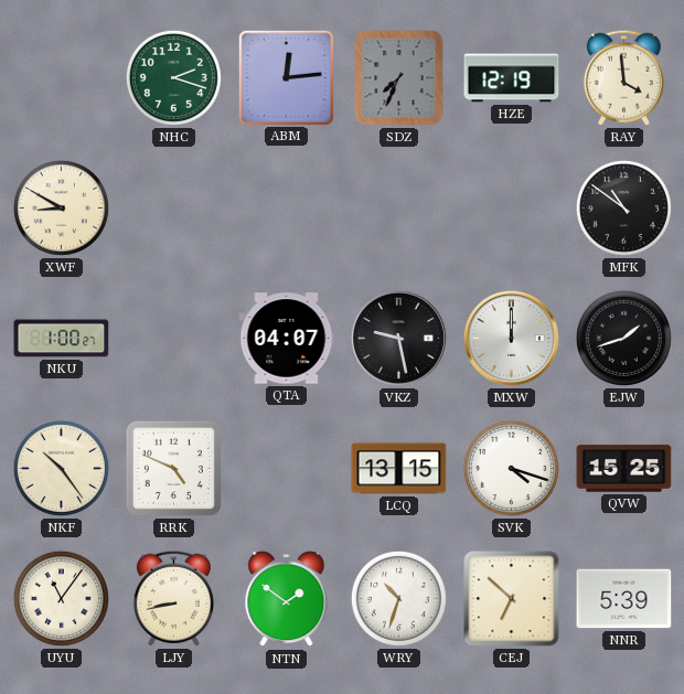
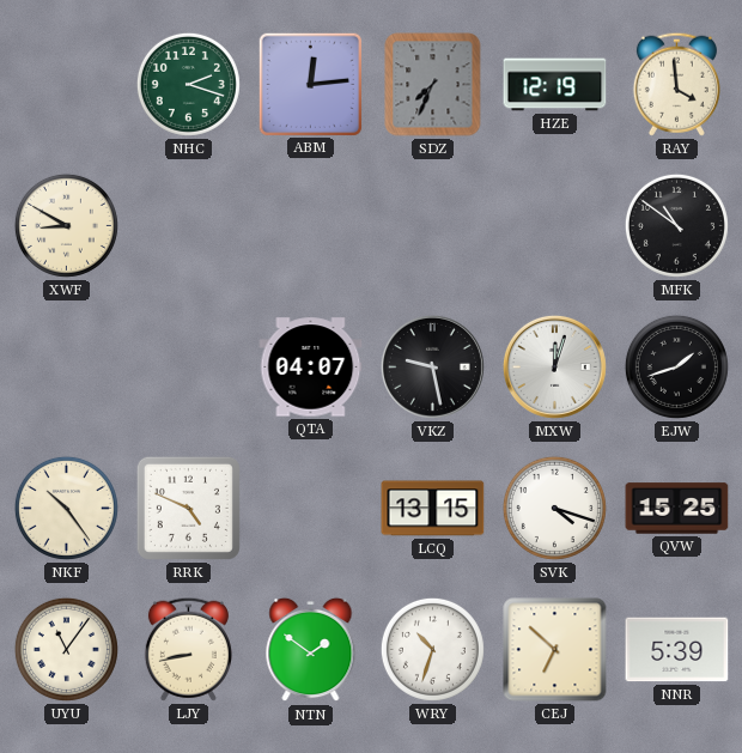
NKU: 1:00 -> none
MXW: 12:00 -> 12:03
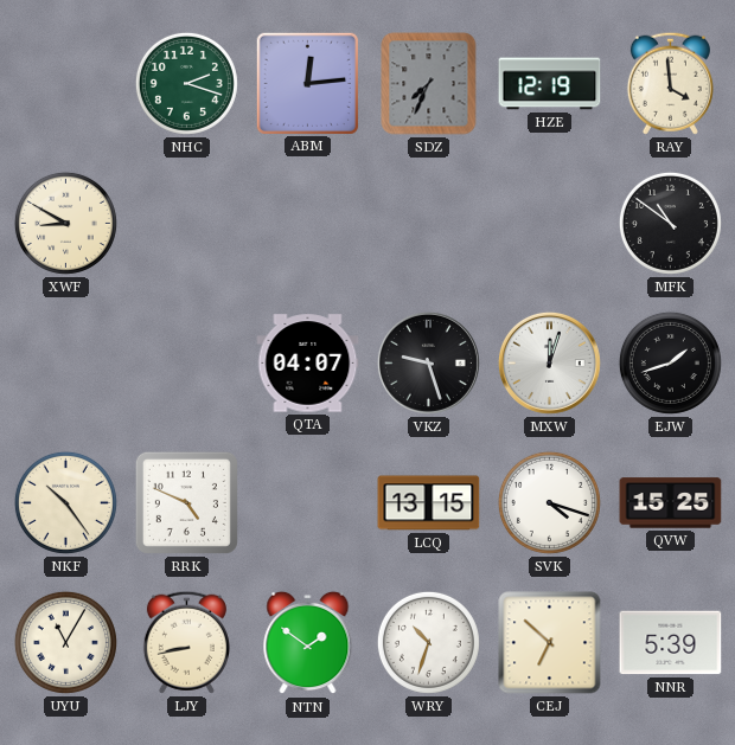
VKZ: 9:28 -> 9:27
UYU: 11:06 -> 11:05
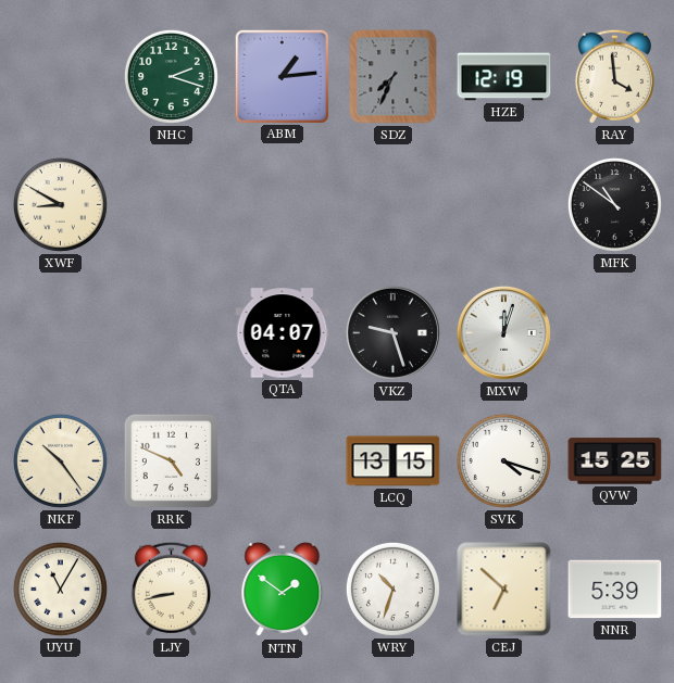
ABM: 12:14 -> 1:14
EJW: 1:42 -> none
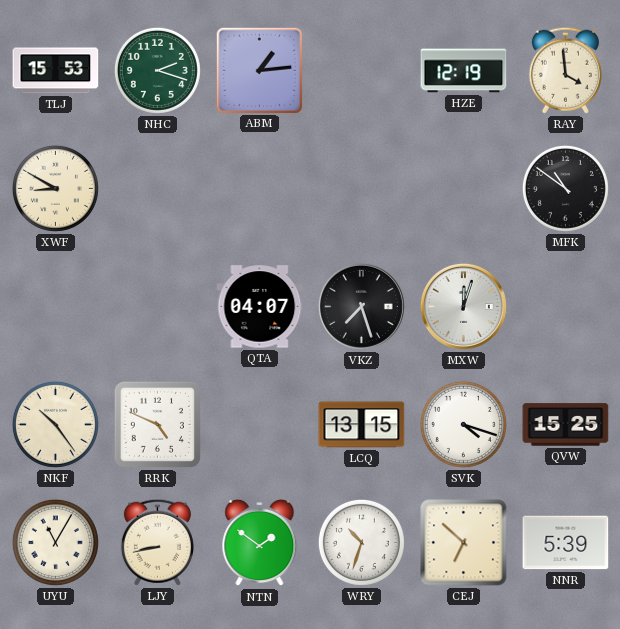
TLJ: none -> 15:53
SDZ: 7:34 -> none
VKZ: 9:27 -> 7:27
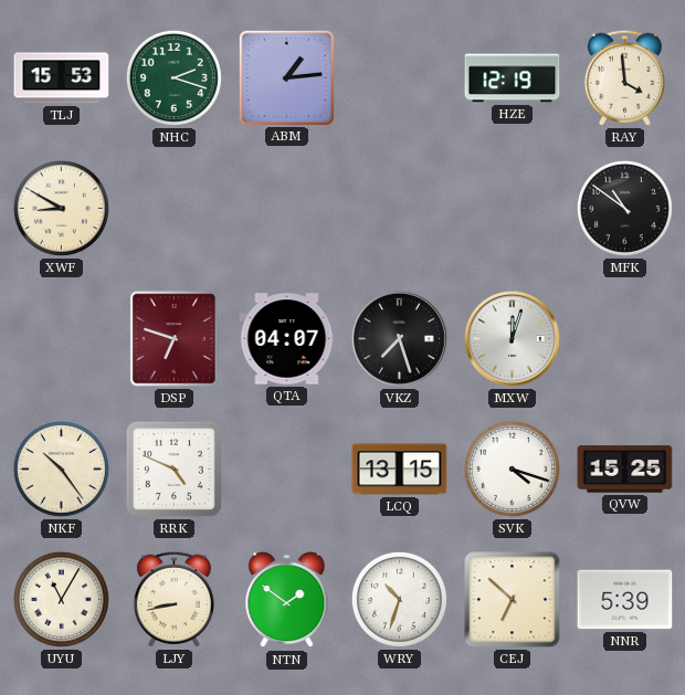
DSP: none -> 6:48
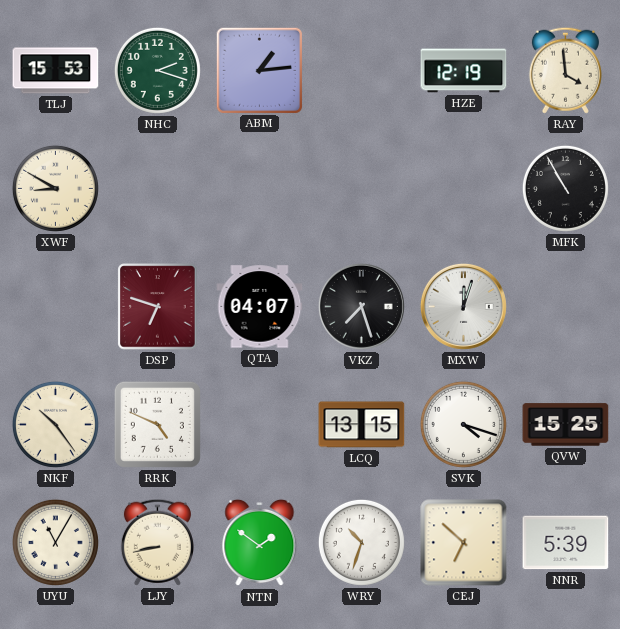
MFK: 10:51 -> 10:55
